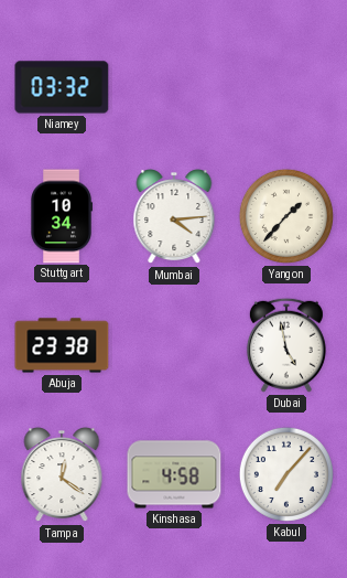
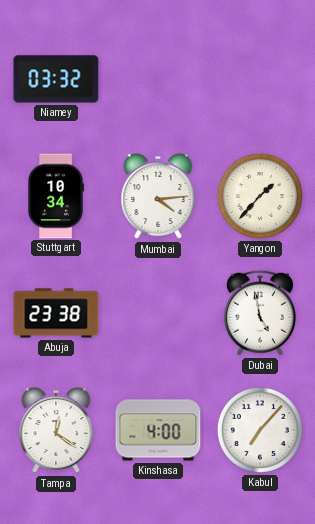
Kinshasa: 4:58 -> 4:00
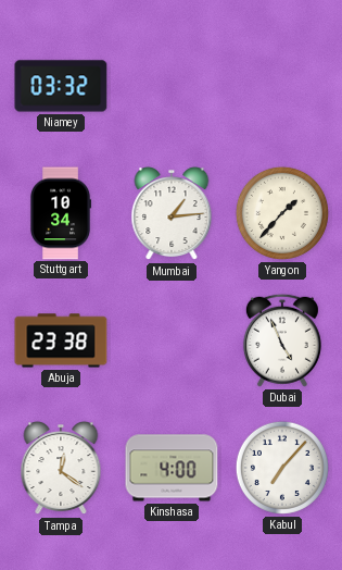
Mumbai: 4:14 -> 1:14
Dubai: 4:58 -> 4:56
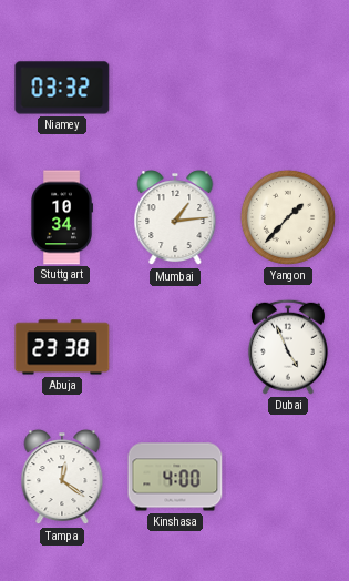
Kabul: 7:07 -> none
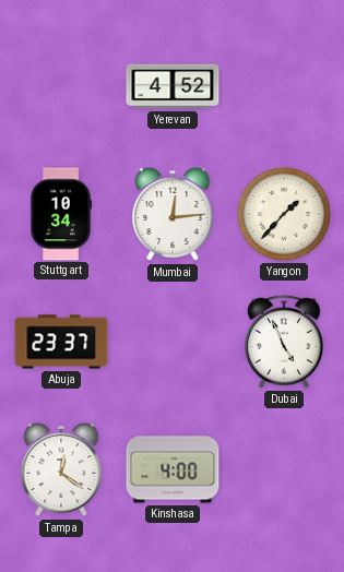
Niamey: 03:32 -> none
Yerevan: none -> 4:52
Mumbai: 1:14 -> 12:14
Abuja: 23:38 -> 23:37
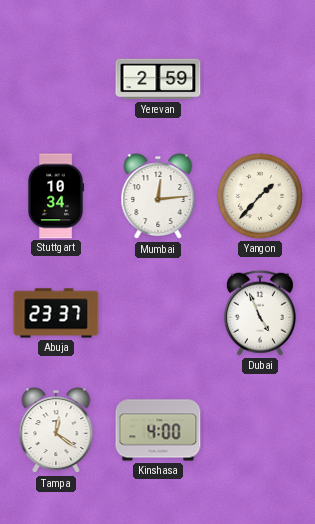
Yerevan: 4:52 -> 2:59
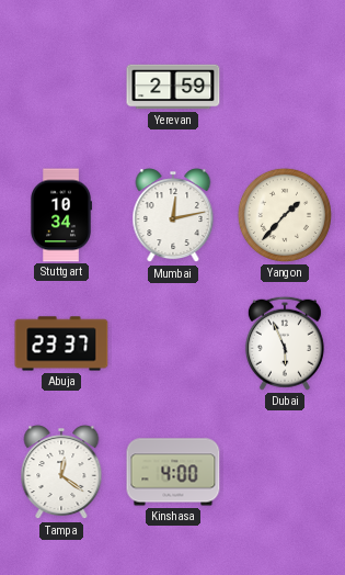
Mumbai: 12:14 -> 12:13
Dubai: 4:56 -> 5:56
